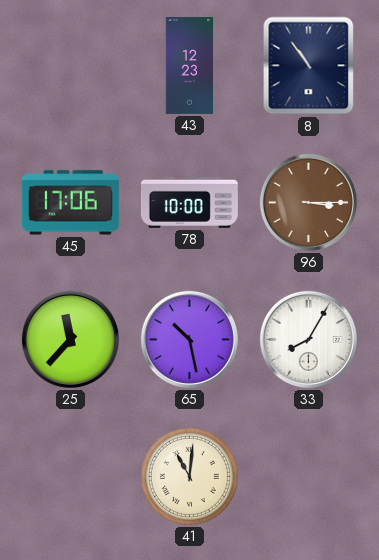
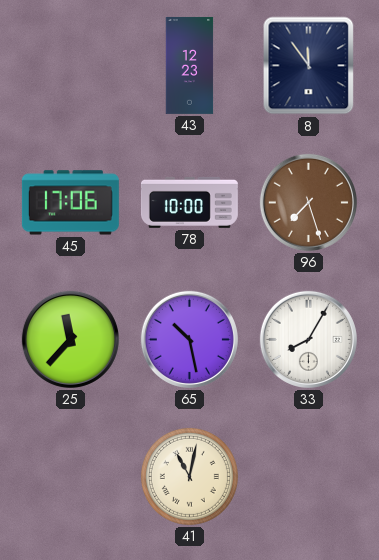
8: 10:54 -> 11:54
96: 3:15 -> 7:27
41: 11:01 -> 11:02
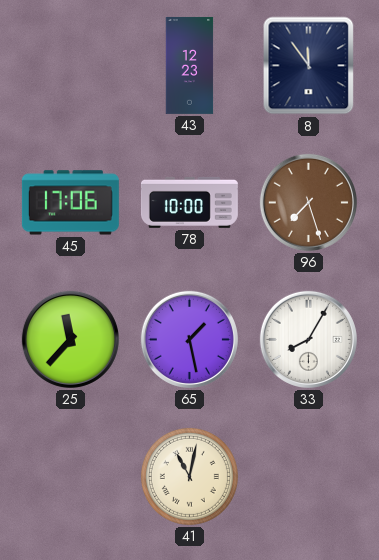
65: 10:28 -> 1:28
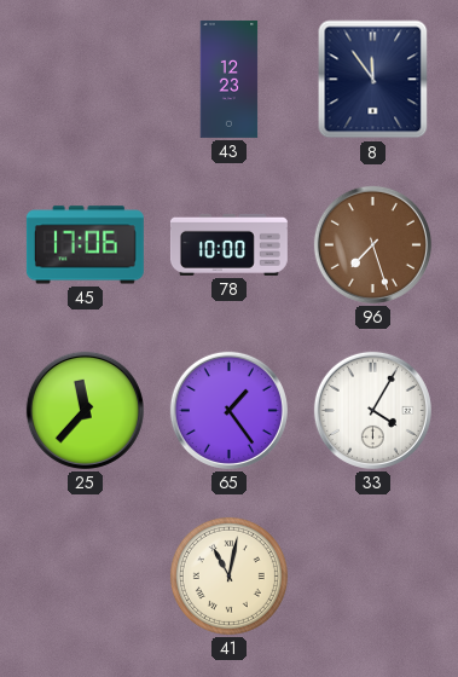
65: 1:28 -> 1:24
33: 8:05 -> 4:05
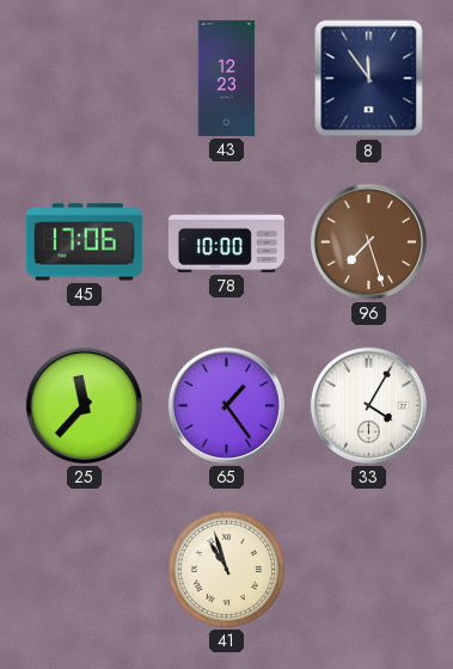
41: 11:02 -> 10:57
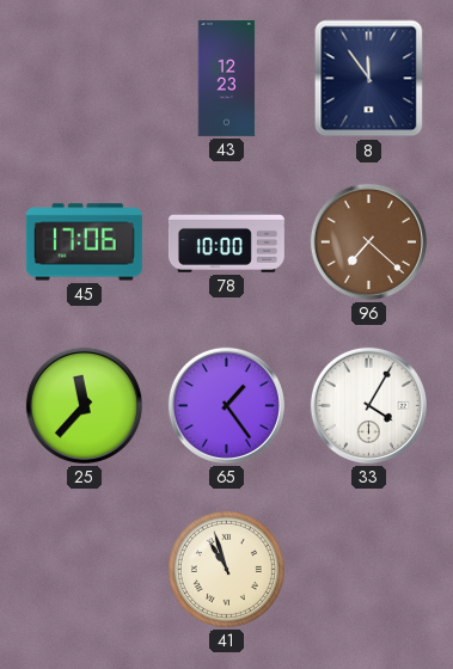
96: 7:27 -> 7:22
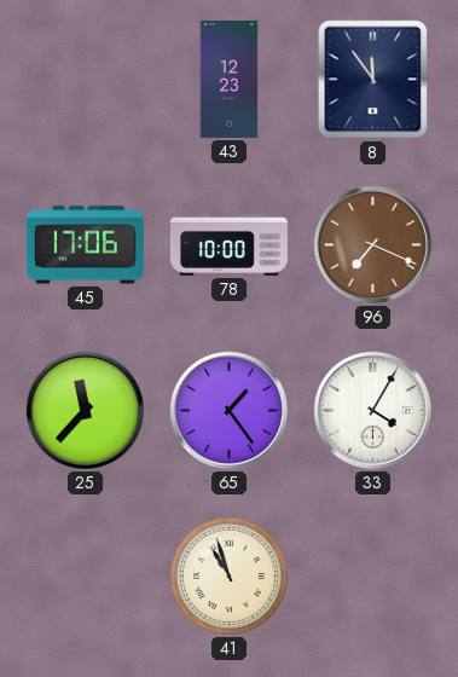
96: 7:22 -> 7:19
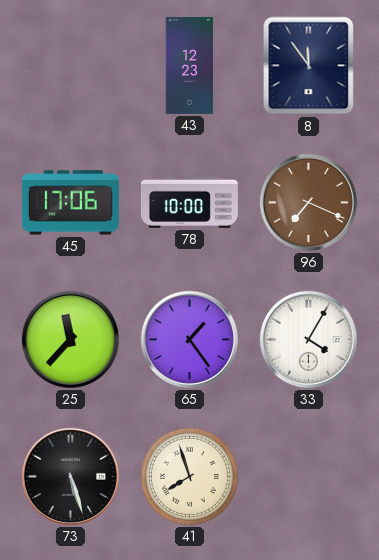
73: none -> 5:27
41: 10:57 -> 7:57
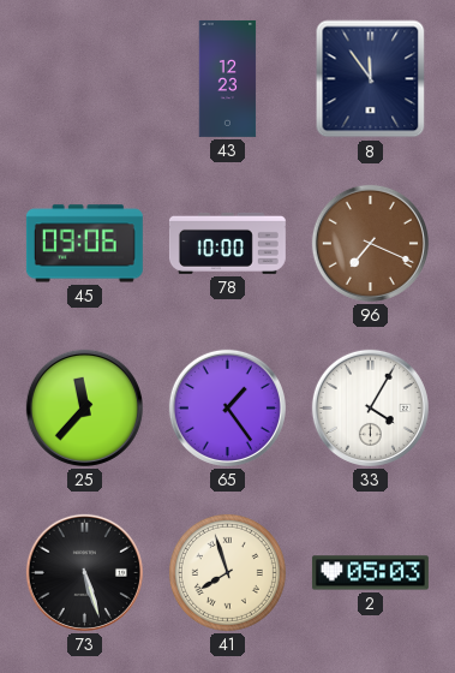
45: 17:06 -> 09:06
2: none -> 05:03
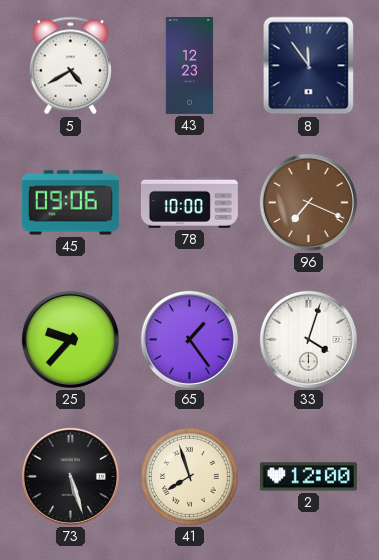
5: none -> 4:40
25: 11:37 -> 9:37
33: 4:05 -> 4:03
2: 05:03 -> 12:00
